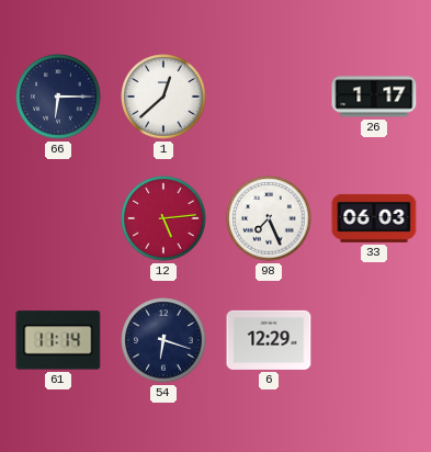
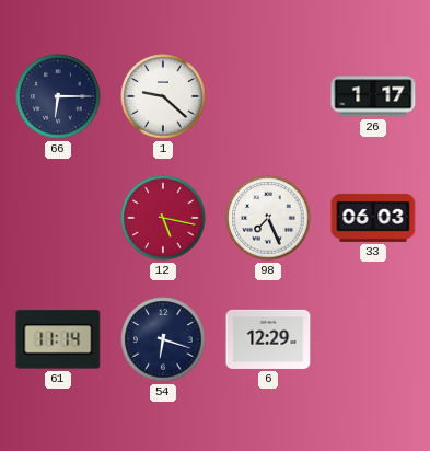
1: 12:38 -> 9:22
12: 5:14 -> 5:17
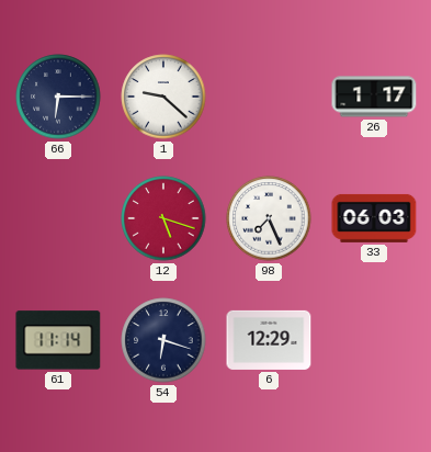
12: 5:17 -> 5:18
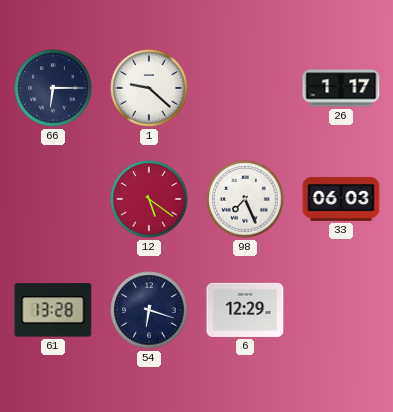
12: 5:18 -> 5:21
61: 11:14 -> 13:28
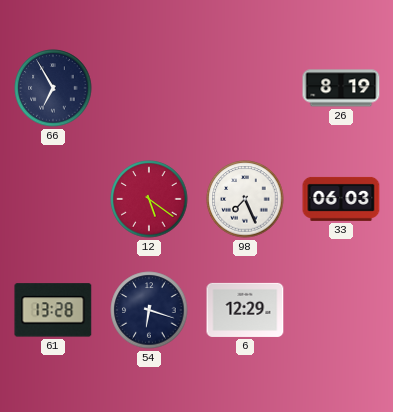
66: 6:15 -> 6:55
1: 9:22 -> none
26: 1:17 -> 8:19
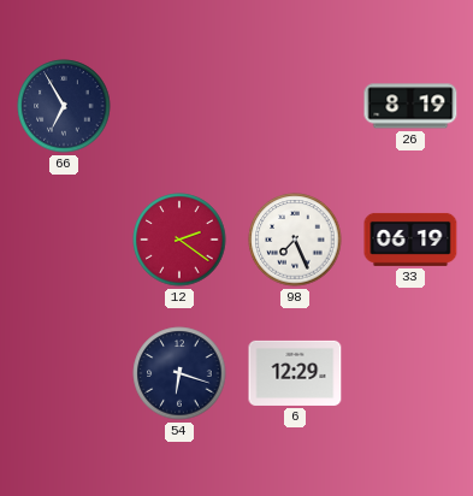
12: 5:21 -> 2:21
33: 06:03 -> 06:19
61: 13:28 -> none
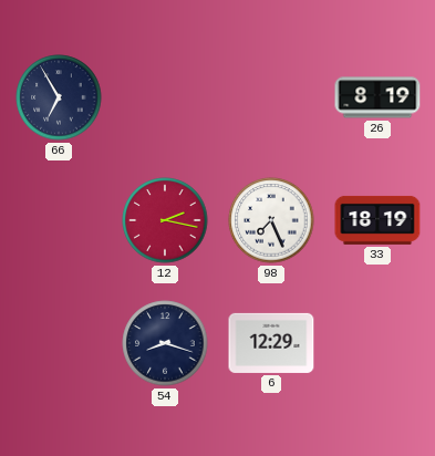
12: 2:21 -> 2:17
33: 06:19 -> 18:19
54: 6:18 -> 8:18
